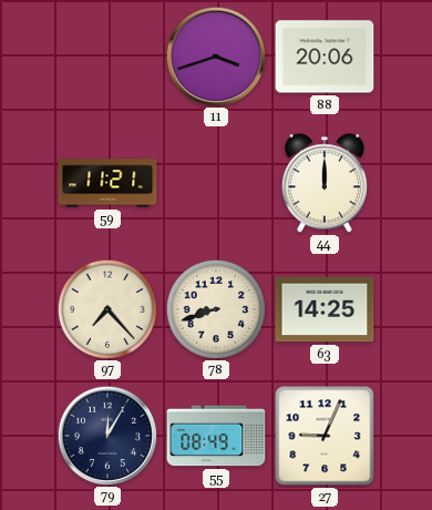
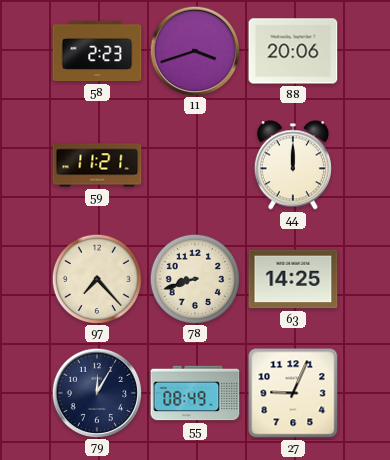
58: none -> 2:23
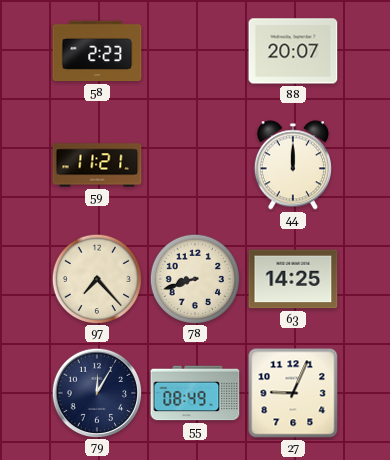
11: 3:42 -> none
88: 20:06 -> 20:07
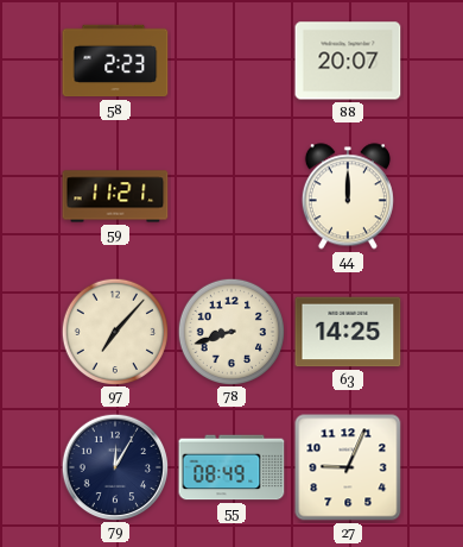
97: 7:23 -> 7:07
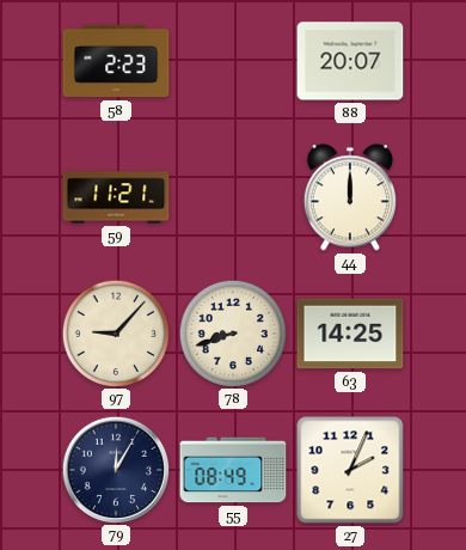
97: 7:07 -> 9:07
27: 9:04 -> 2:04
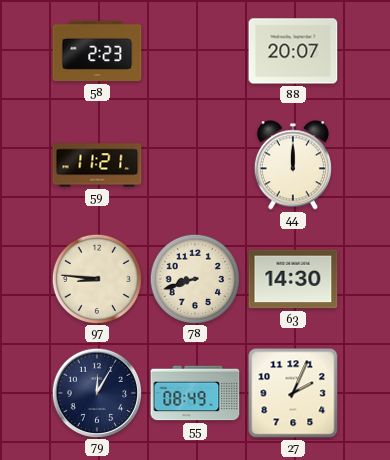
97: 9:07 -> 8:46
63: 14:25 -> 14:30
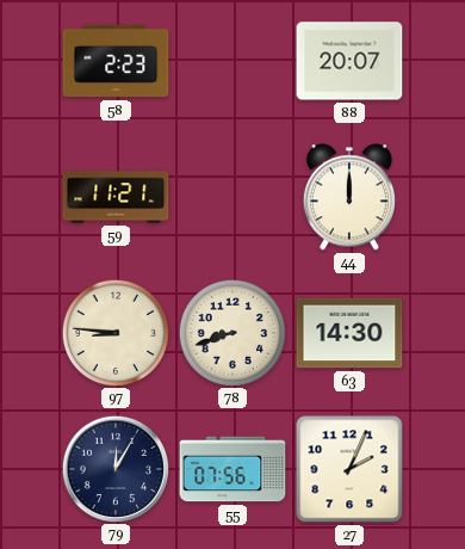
55: 08:49 -> 07:56
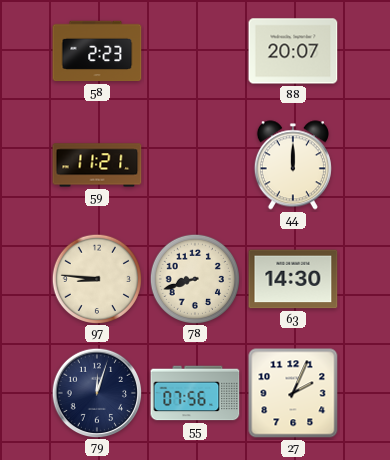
79: 12:05 -> 12:03
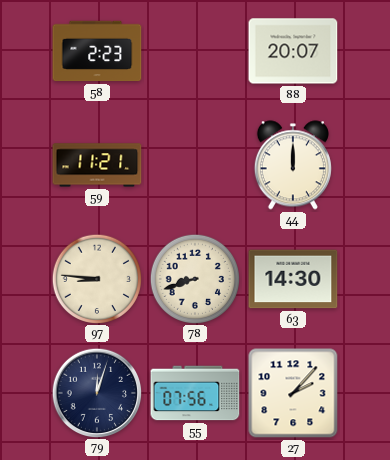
27: 2:04 -> 2:07
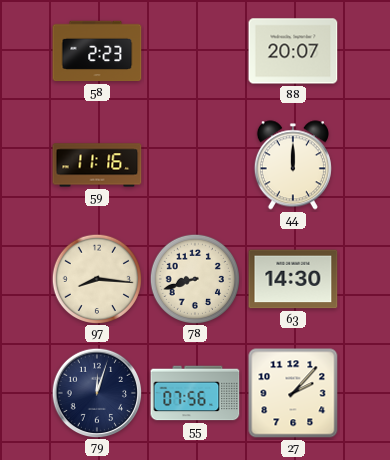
59: 11:21 -> 11:16
97: 8:46 -> 8:16
